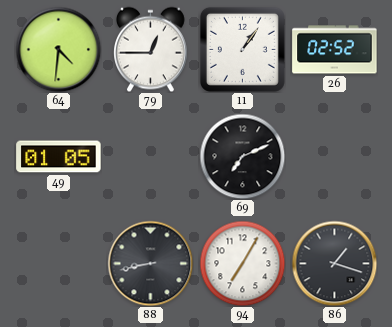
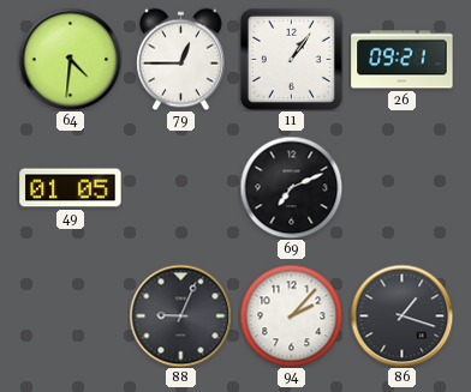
26: 02:52 -> 09:21
88: 8:43 -> 9:04
94: 7:05 -> 2:07
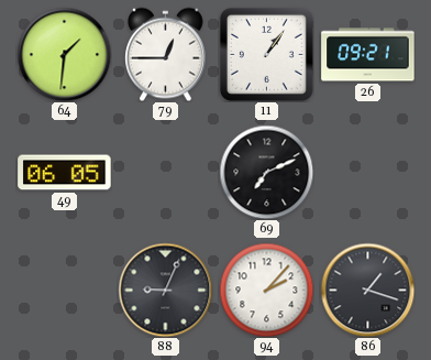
64: 4:31 -> 1:31
49: 01:05 -> 06:05
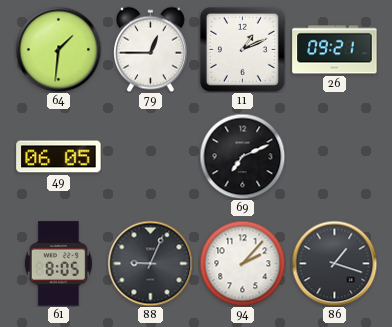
11: 1:06 -> 1:11
61: none -> 8:05
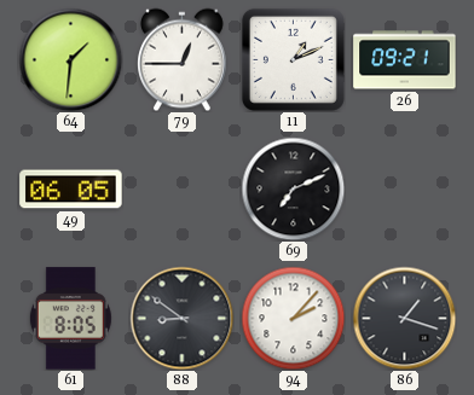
88: 9:04 -> 8:51
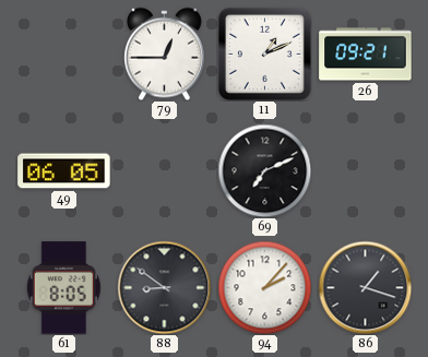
64: 1:31 -> none
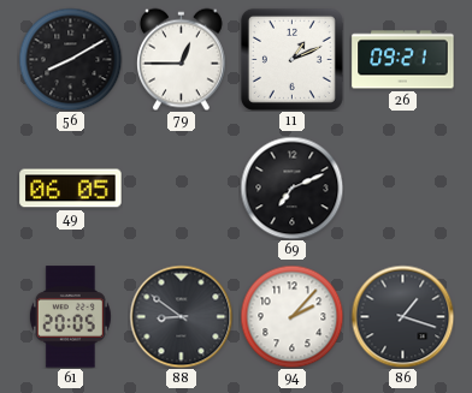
56: none -> 8:10
61: 8:05 -> 20:05
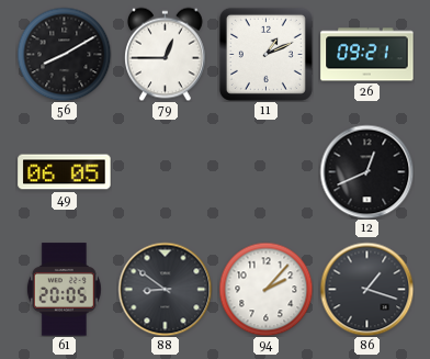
69: 7:11 -> none
12: none -> 12:41
